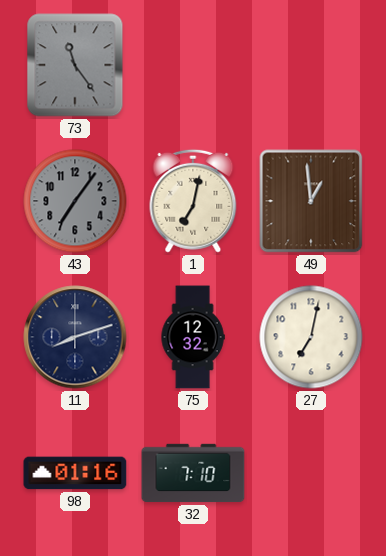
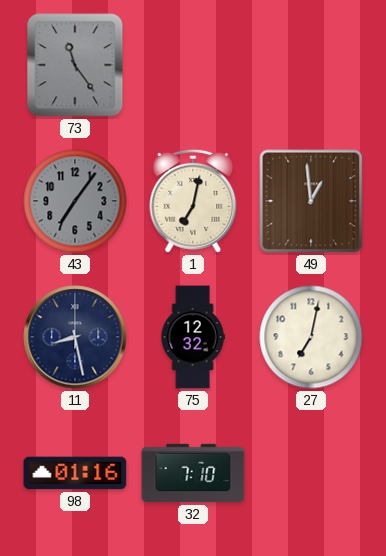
11: 8:12 -> 8:28
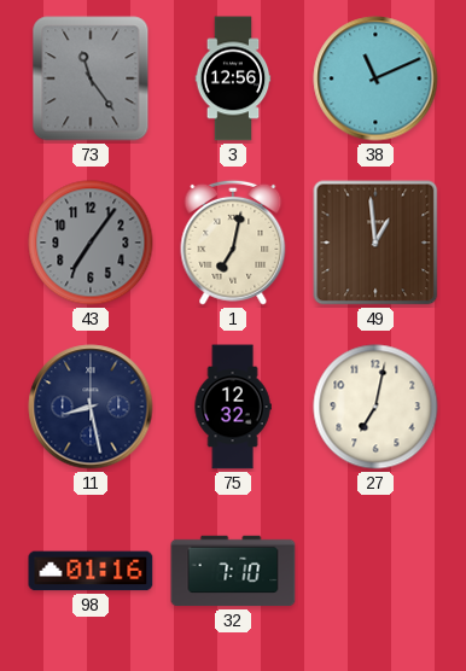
3: none -> 12:56
38: none -> 11:11
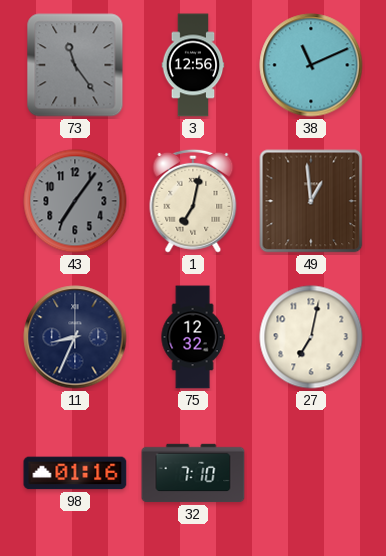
11: 8:28 -> 8:34
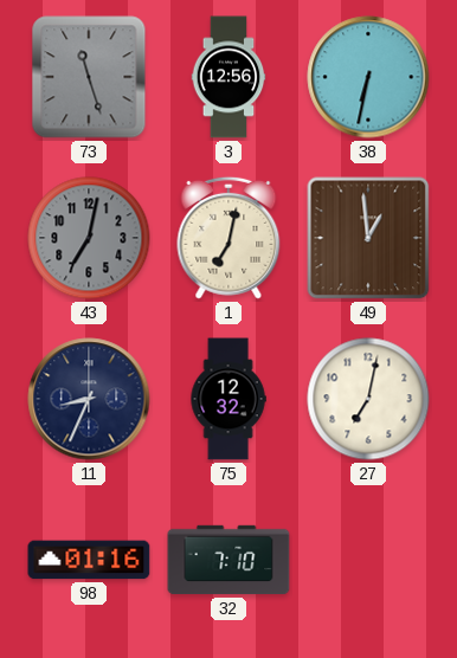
73: 11:24 -> 11:27
38: 11:11 -> 6:32
43: 7:06 -> 7:02
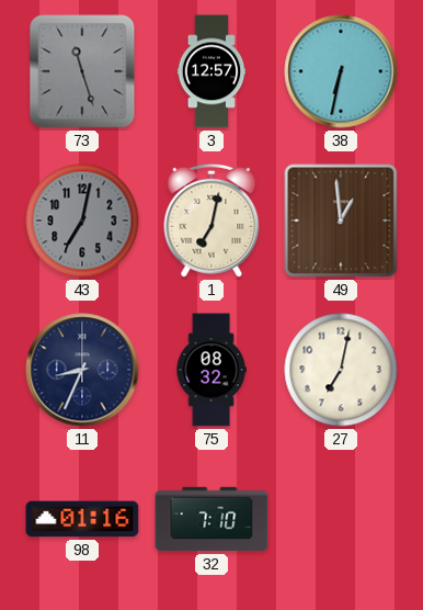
3: 12:56 -> 12:57
75: 12:32 -> 08:32
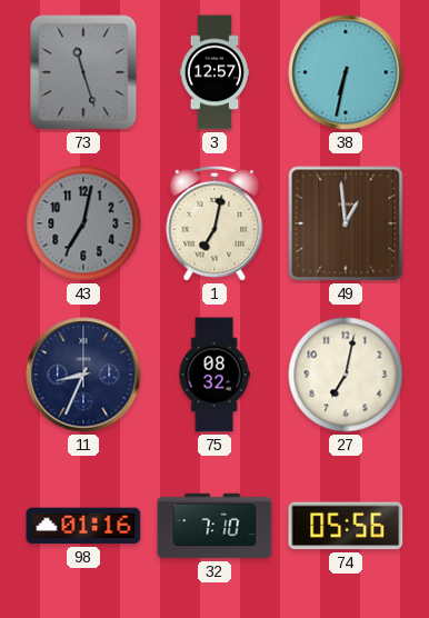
74: none -> 05:56
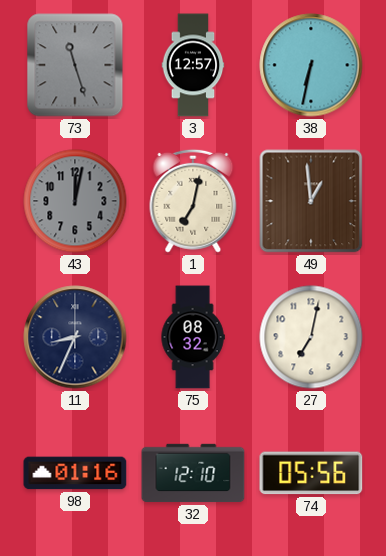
43: 7:02 -> 12:02
32: 7:10 -> 12:10
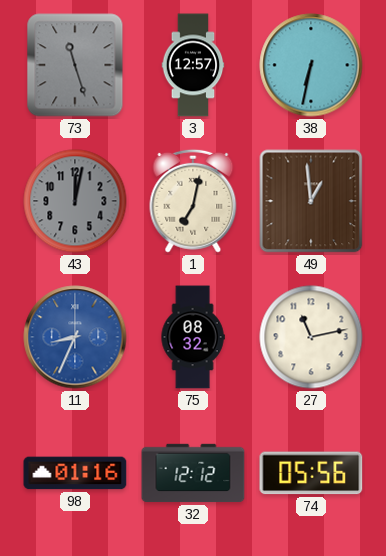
11 dial: navy -> blue
27: 7:02 -> 11:13
32: 12:10 -> 12:12
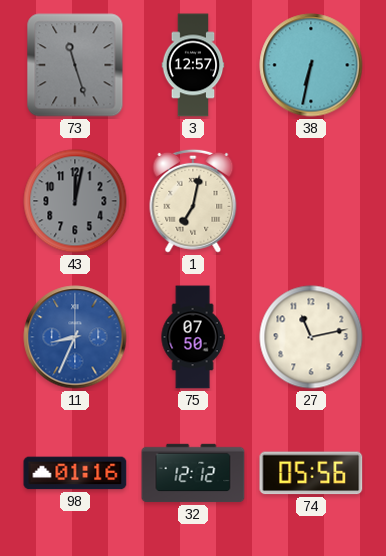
49: 12:59 -> none
75: 08:32 -> 07:50
